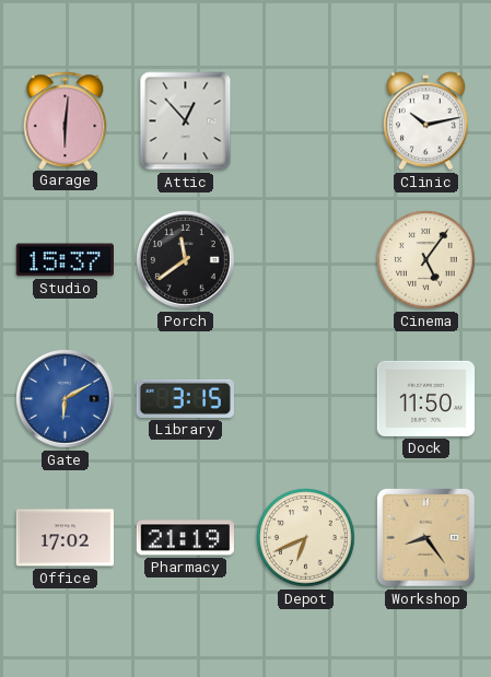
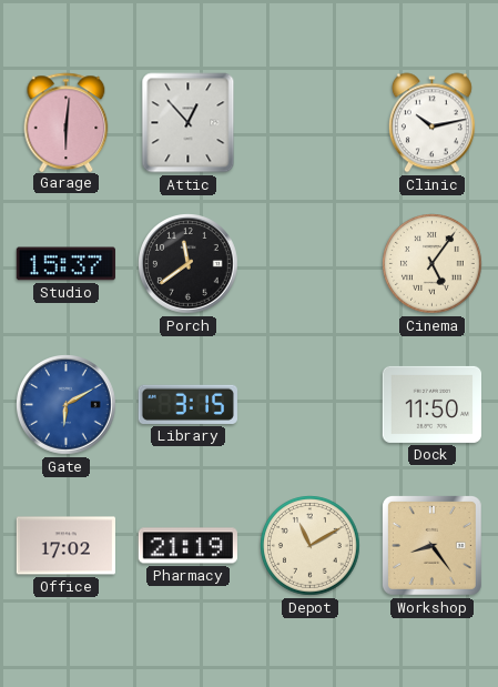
Depot: 6:41 -> 11:10
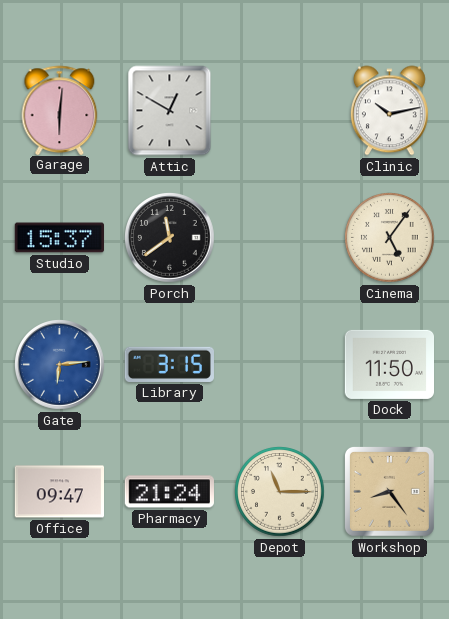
Attic: 12:53 -> 12:50
Gate: 6:10 -> 6:14
Office: 17:02 -> 09:47
Pharmacy: 21:19 -> 21:24
Depot: 11:10 -> 11:15
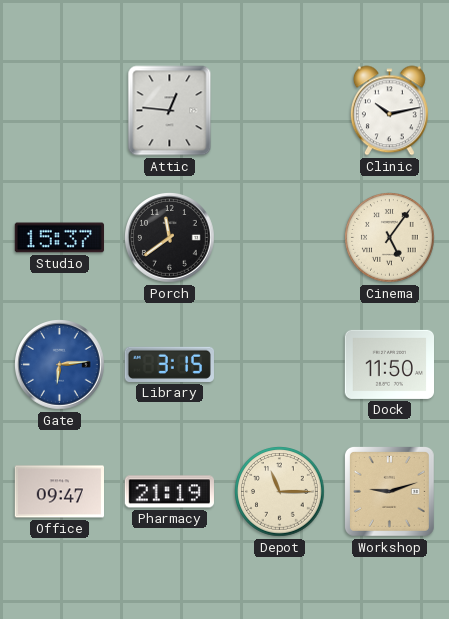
Garage: 6:01 -> none
Attic: 12:50 -> 12:46
Pharmacy: 21:24 -> 21:19
Workshop: 8:24 -> 9:12
